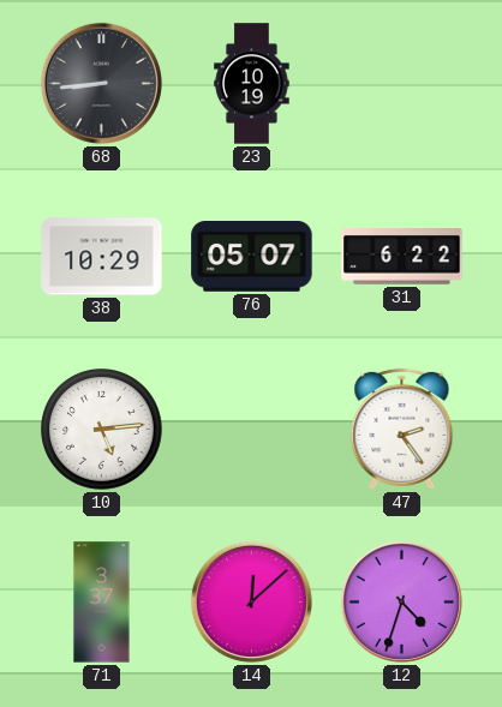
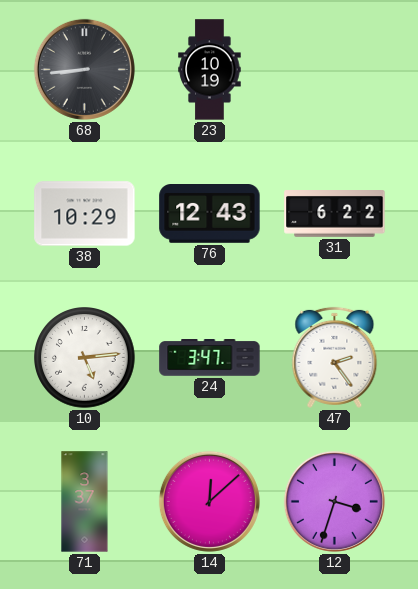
76: 05:07 -> 12:43
24: none -> 3:47
12: 4:33 -> 3:33
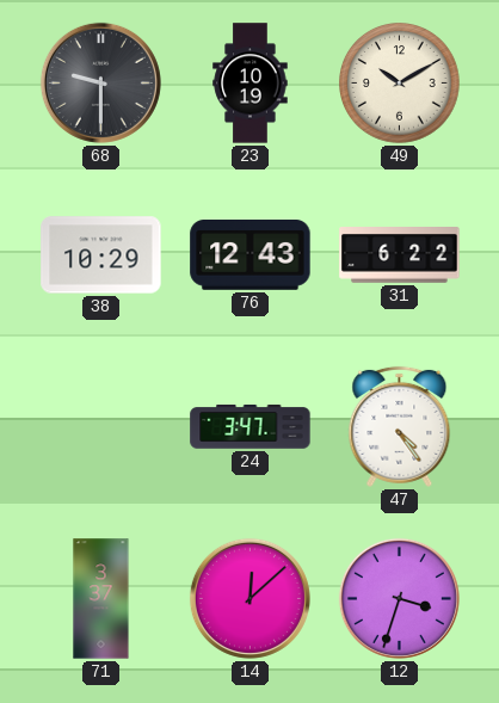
68: 8:44 -> 9:30
49: none -> 10:10
10: 5:14 -> none
47: 2:24 -> 4:24
